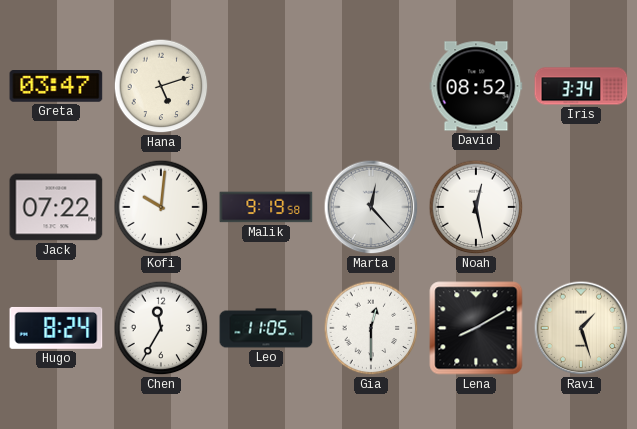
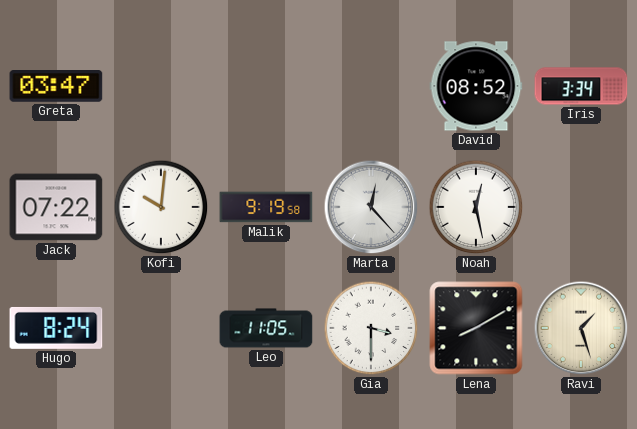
Hana: 5:12 -> none
Chen: 11:35 -> none
Gia: 12:30 -> 3:30
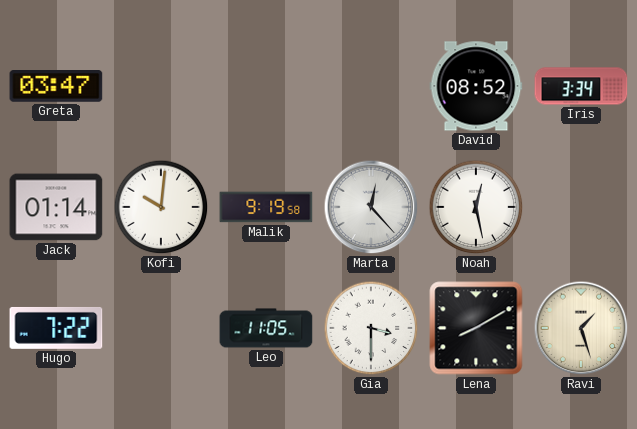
Jack: 07:22 -> 01:14
Hugo: 8:24 -> 7:22
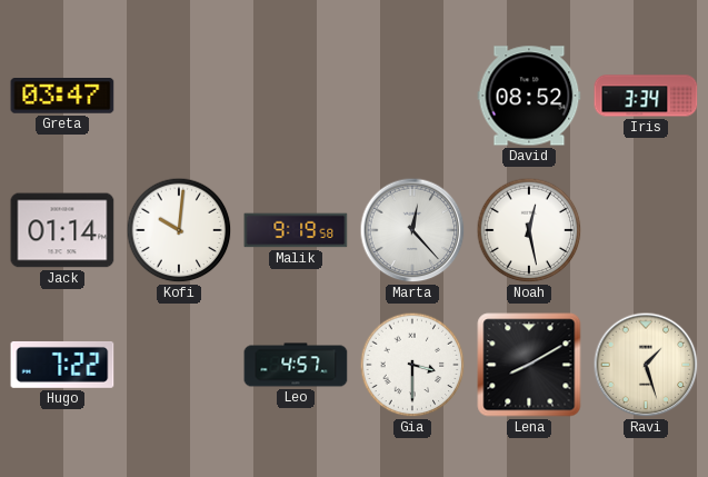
Leo: 11:05 -> 4:57
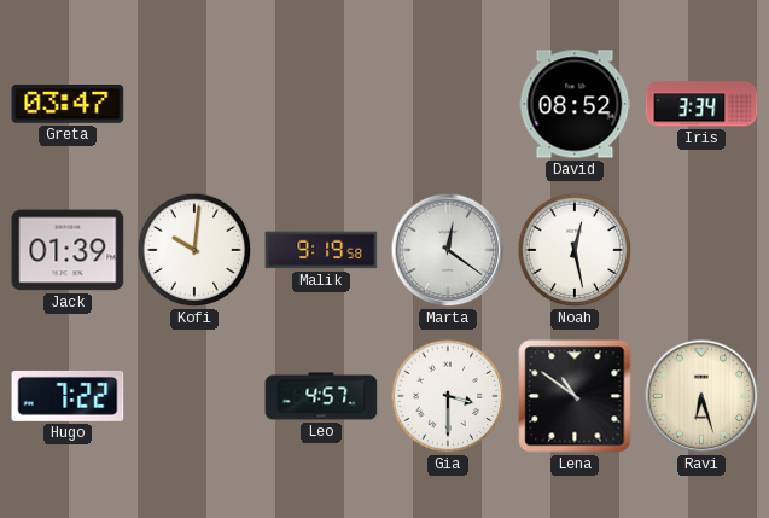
Jack: 01:14 -> 01:39
Marta: 12:23 -> 12:21
Lena: 8:10 -> 10:51
Ravi: 1:27 -> 6:27
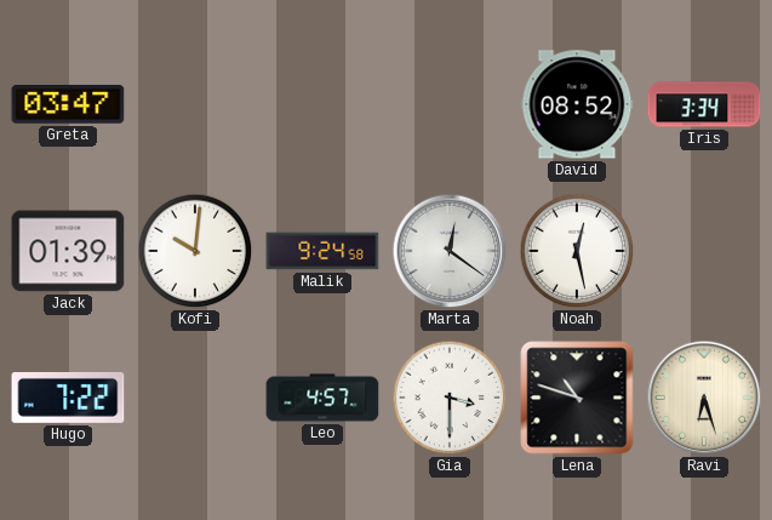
Malik: 9:19 -> 9:24
Lena: 10:51 -> 10:48
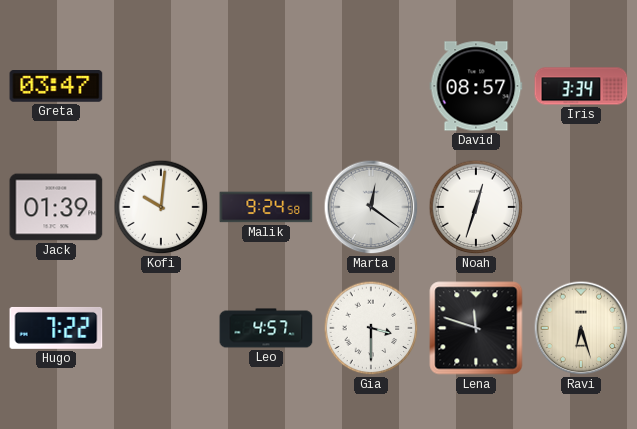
David: 08:52 -> 08:57
Noah: 12:28 -> 12:33
Lena: 10:48 -> 11:48
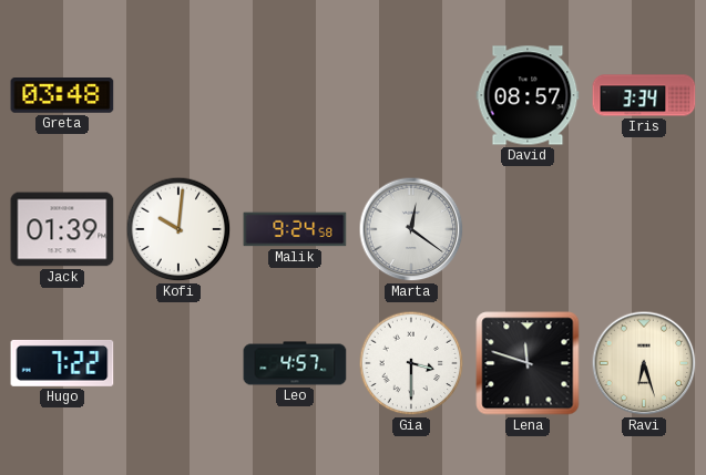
Greta: 03:47 -> 03:48
Noah: 12:33 -> none
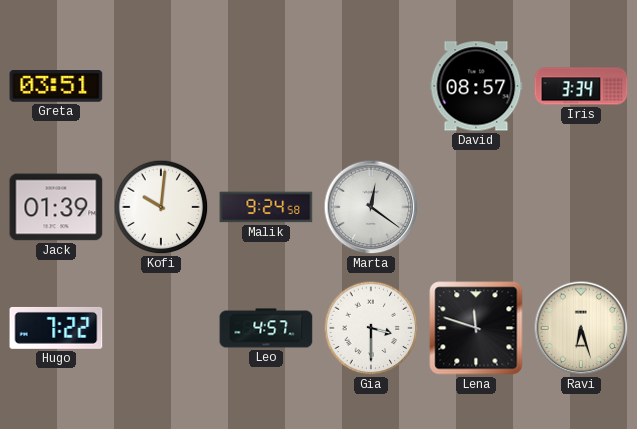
Greta: 03:48 -> 03:51
